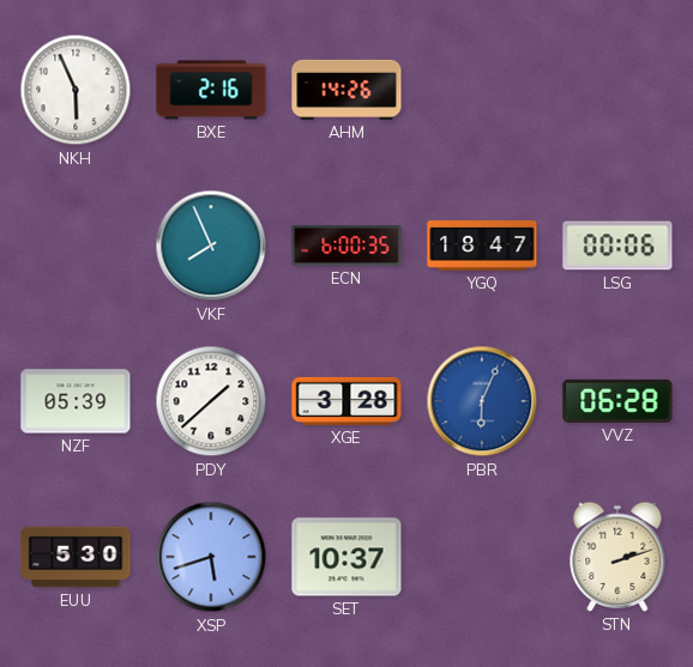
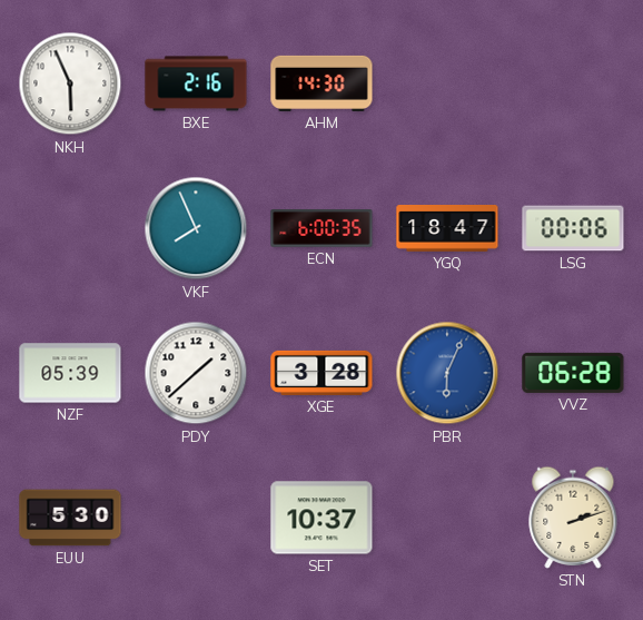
AHM: 14:26 -> 14:30
XSP: 5:42 -> none
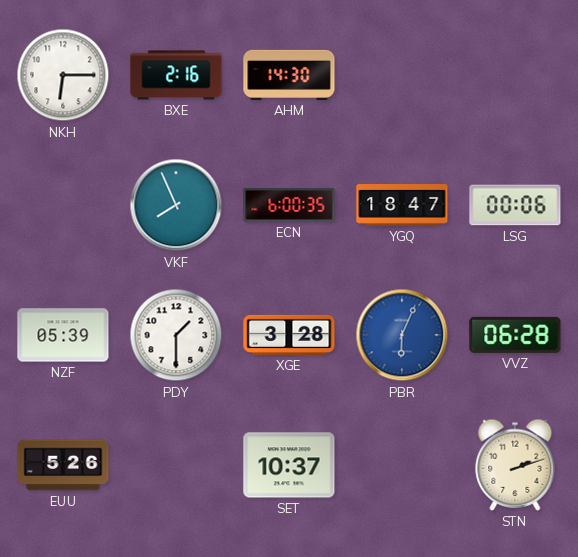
NKH: 5:56 -> 6:15
PDY: 1:38 -> 1:30
EUU: 5:30 -> 5:26
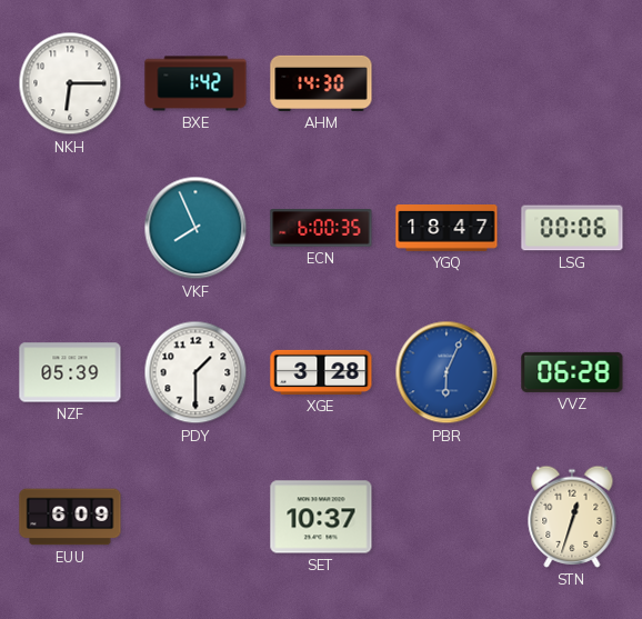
BXE: 2:16 -> 1:42
EUU: 5:26 -> 6:09
STN: 2:12 -> 12:33
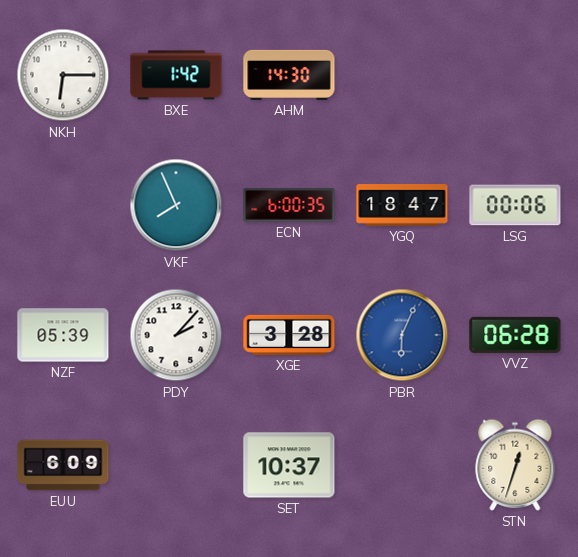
PDY: 1:30 -> 2:07
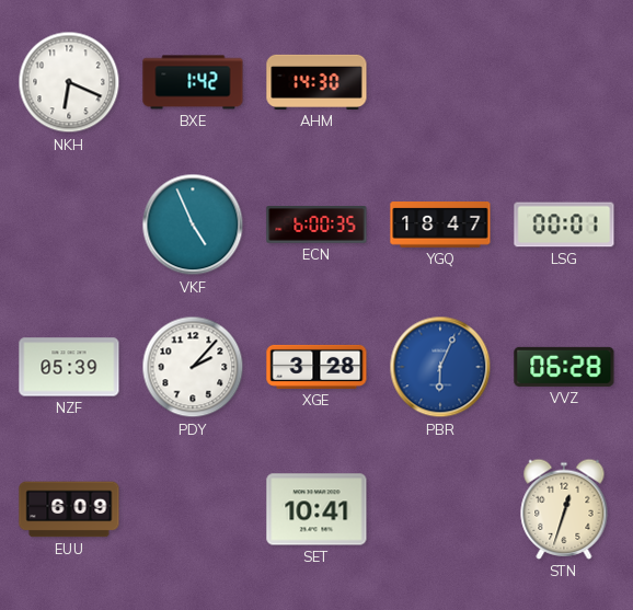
NKH: 6:15 -> 6:19
VKF: 7:56 -> 4:56
LSG: 00:06 -> 00:01
SET: 10:37 -> 10:41
